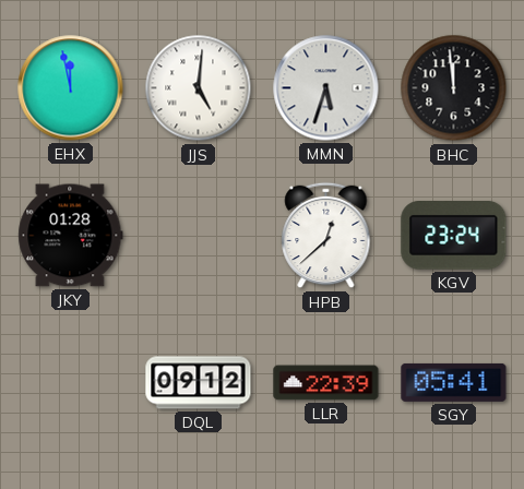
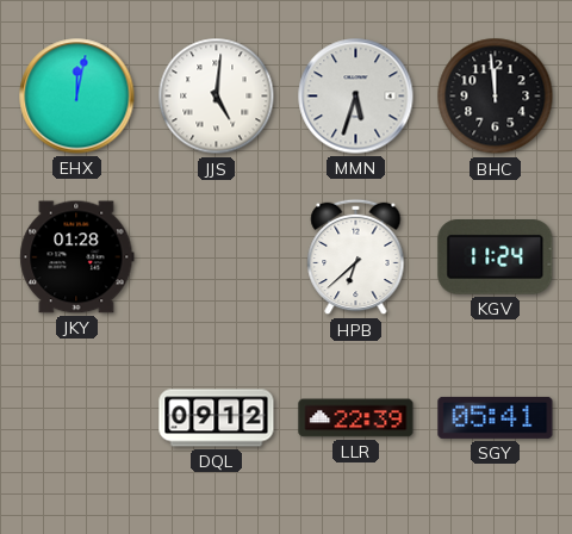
EHX: 11:58 -> 12:02
HPB: 12:38 -> 6:38
KGV: 23:24 -> 11:24
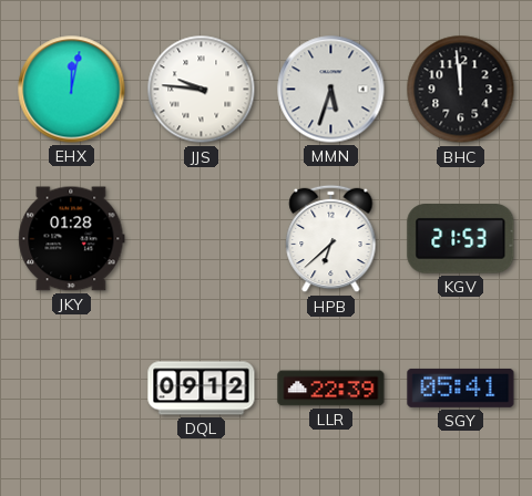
JJS: 5:01 -> 9:46
KGV: 11:24 -> 21:53
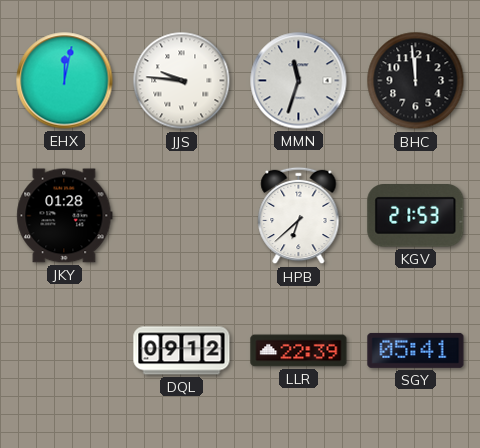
MMN: 5:33 -> 11:33
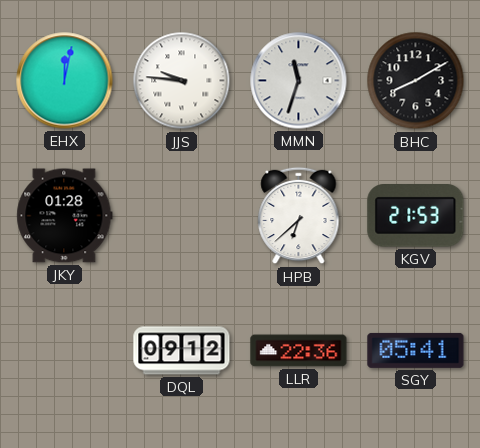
BHC: 11:59 -> 8:10
LLR: 22:39 -> 22:36
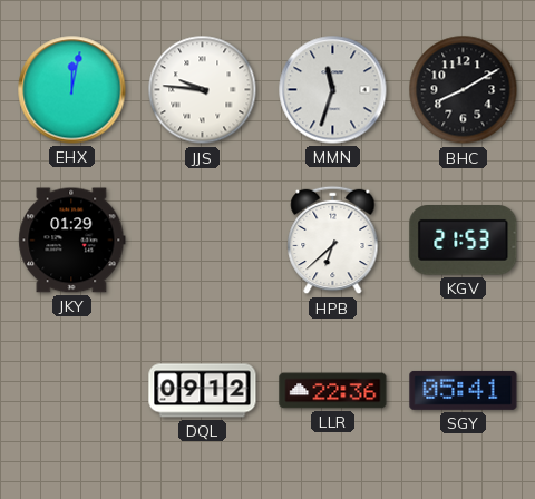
JKY: 01:28 -> 01:29
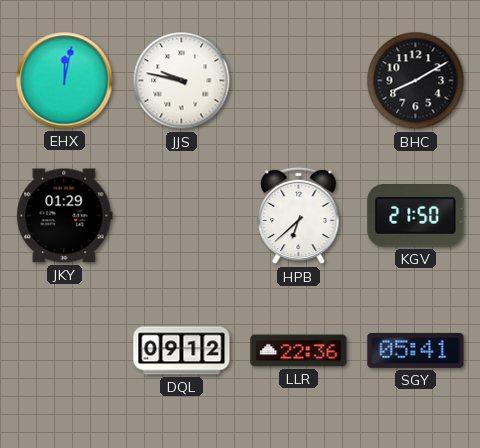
JJS: 9:46 -> 9:47
MMN: 11:33 -> none
KGV: 21:53 -> 21:50
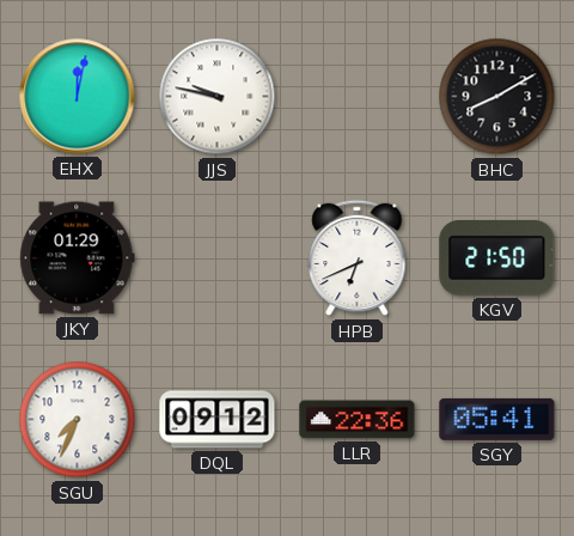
HPB: 6:38 -> 6:41
SGU: none -> 7:34
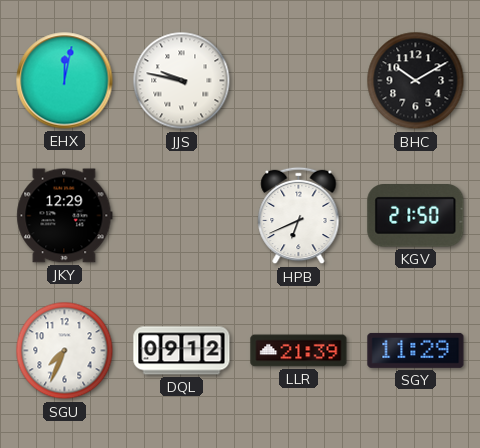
BHC: 8:10 -> 10:10
JKY: 01:29 -> 12:29
LLR: 22:36 -> 21:39
SGY: 05:41 -> 11:29
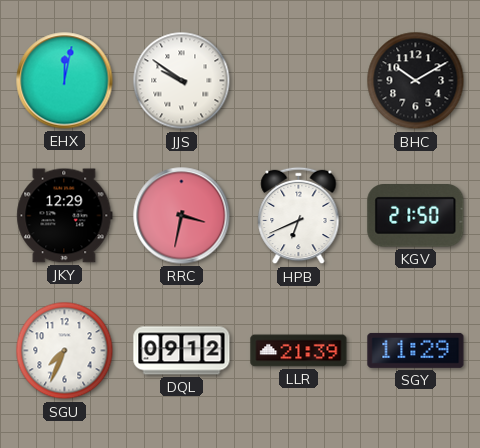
JJS: 9:47 -> 9:51
RRC: none -> 3:32
